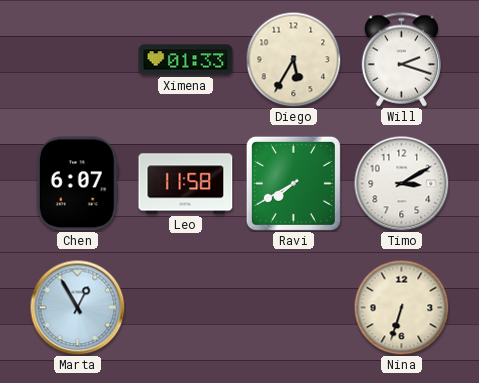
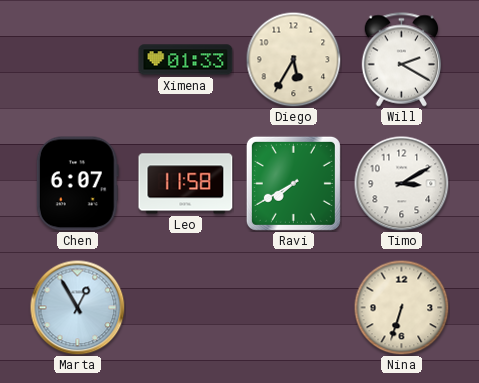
Will: 2:18 -> 2:20
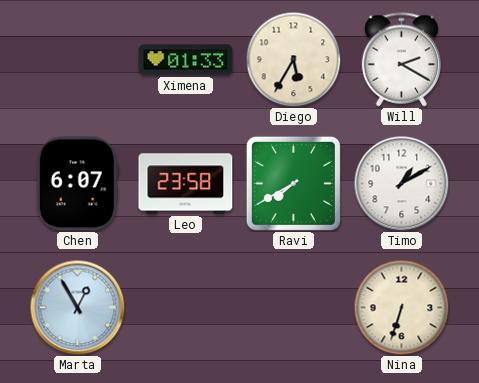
Leo: 11:58 -> 23:58
Timo: 3:10 -> 1:10
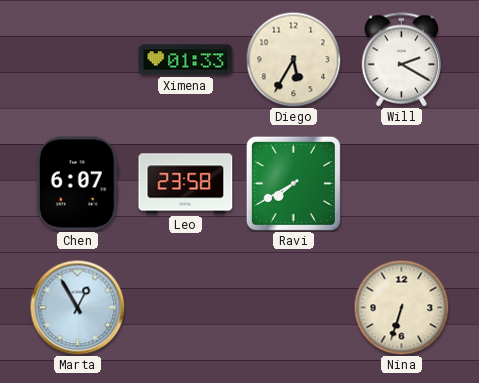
Timo: 1:10 -> none
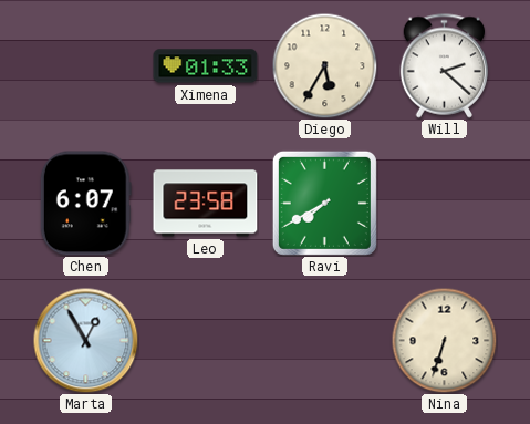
Will: 2:20 -> 2:22
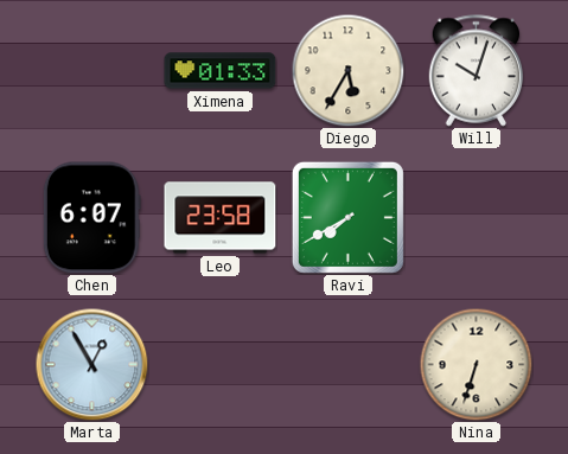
Will: 2:22 -> 10:03
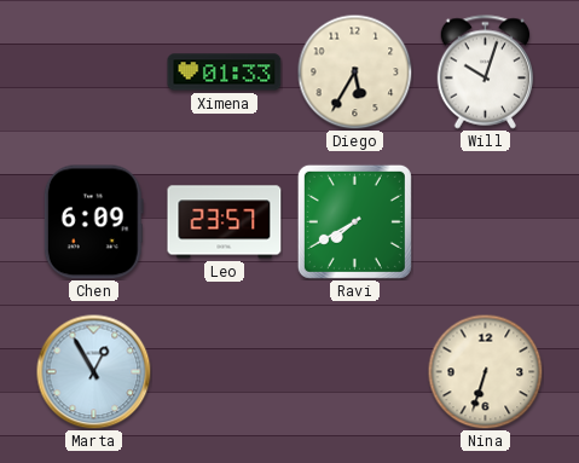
Chen: 6:07 -> 6:09
Leo: 23:58 -> 23:57
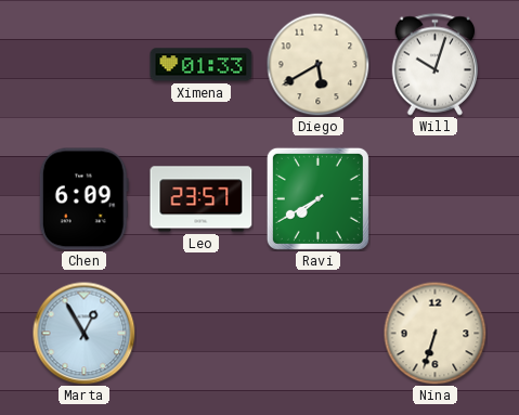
Diego: 5:35 -> 5:40
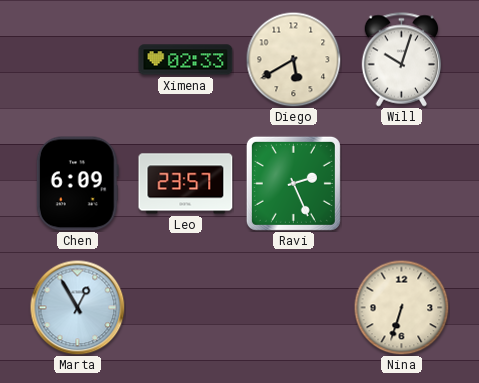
Ximena: 01:33 -> 02:33
Ravi: 7:40 -> 2:26
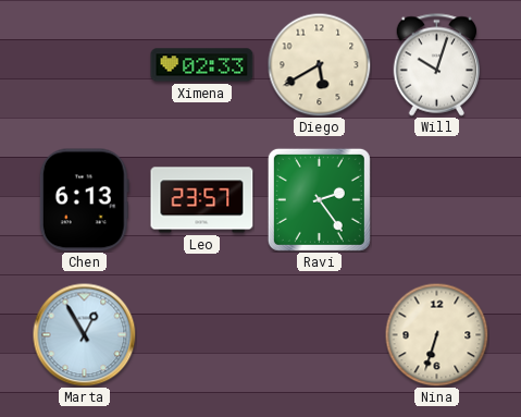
Chen: 6:09 -> 6:13
Ravi: 2:26 -> 2:24
